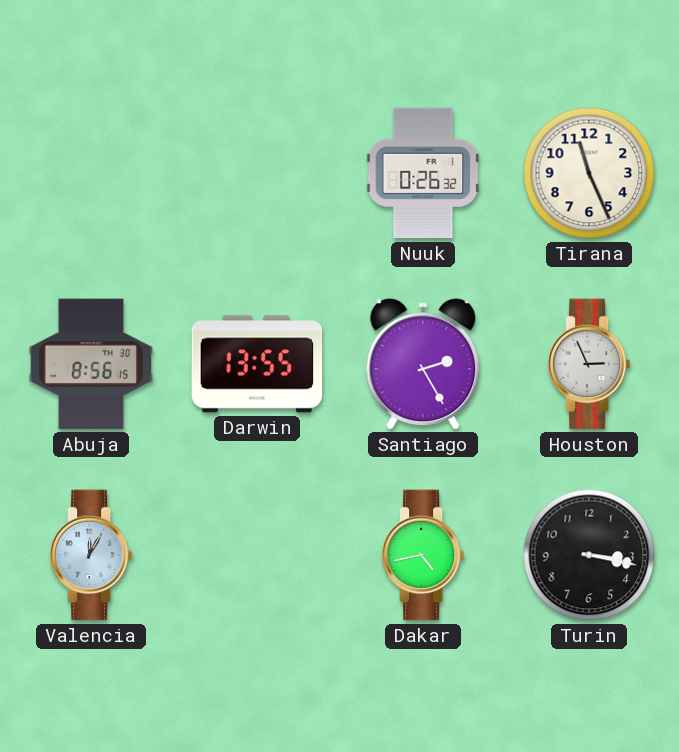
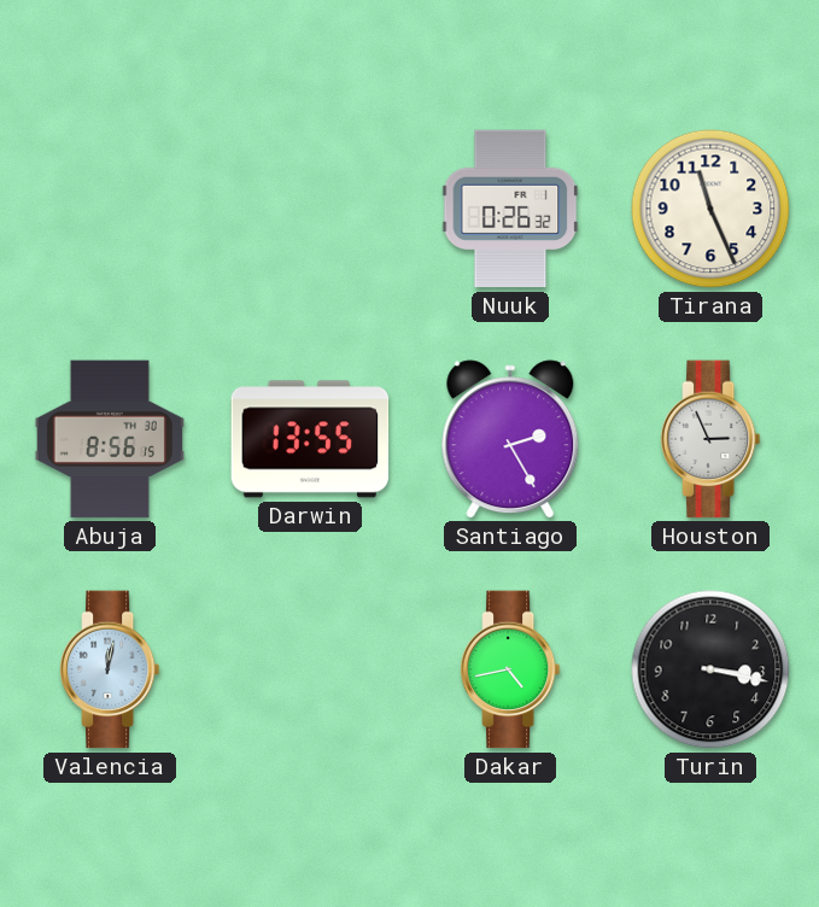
Valencia: 12:05 -> 12:02
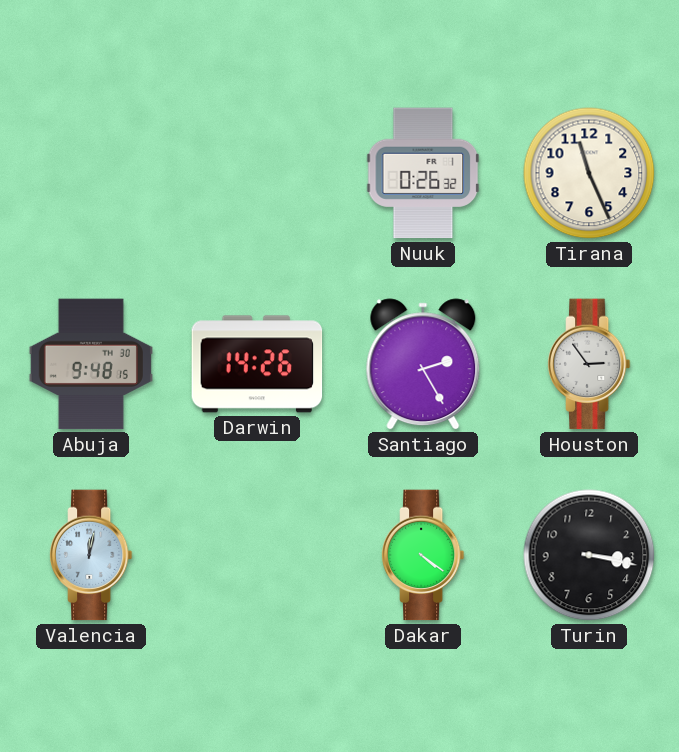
Abuja: 8:56 -> 9:48
Darwin: 13:55 -> 14:26
Houston: 2:56 -> 2:54
Dakar: 4:43 -> 4:21
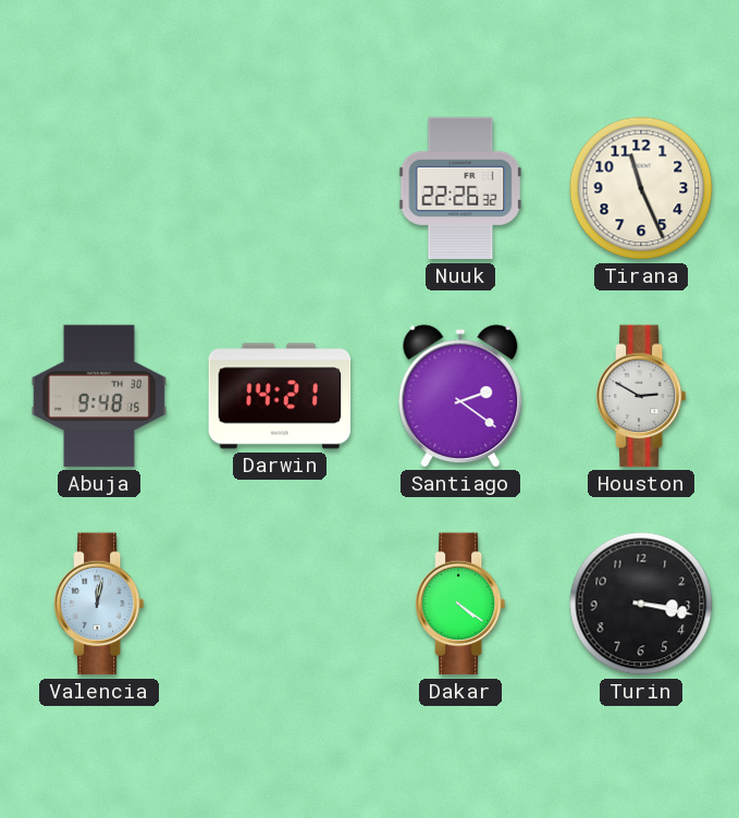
Nuuk: 0:26 -> 22:26
Darwin: 14:26 -> 14:21
Santiago: 2:25 -> 2:21
Houston: 2:54 -> 2:50
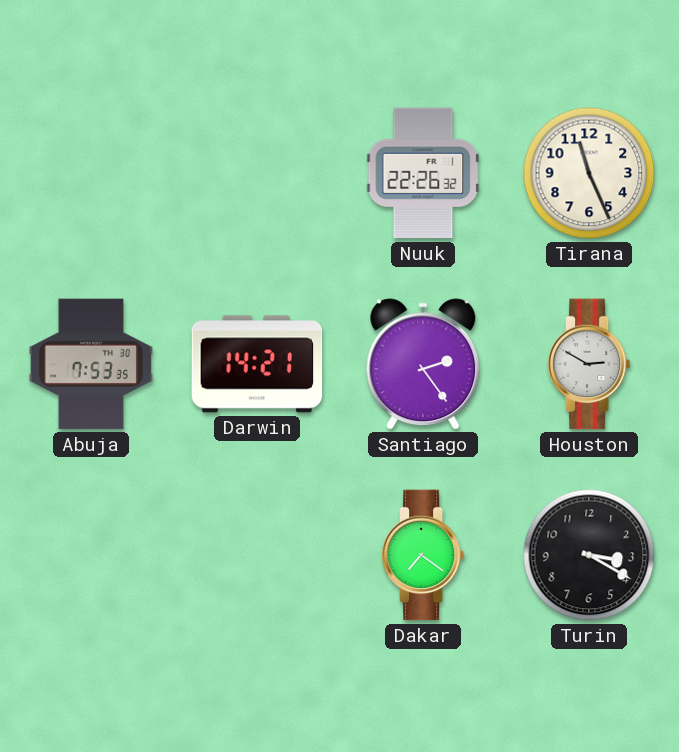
Abuja: 9:48 -> 7:53
Santiago: 2:21 -> 2:24
Valencia: 12:02 -> none
Dakar: 4:21 -> 7:21
Turin: 3:17 -> 3:20
